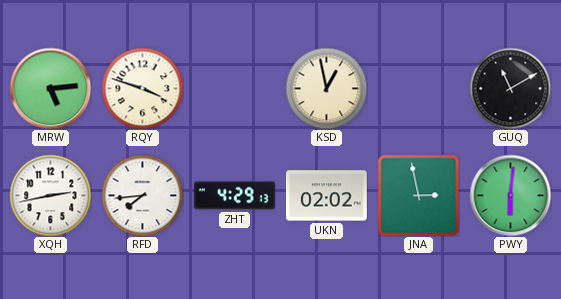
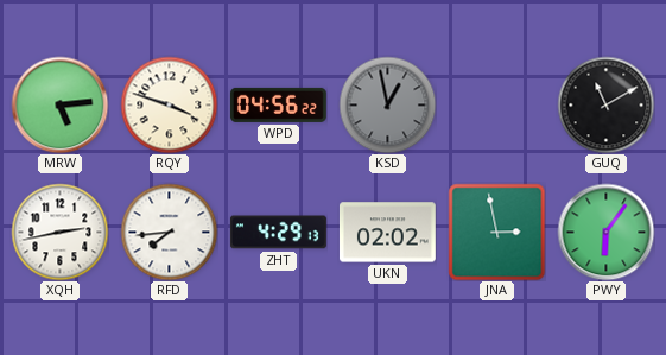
WPD: none -> 04:56
KSD dial: cream -> grey
PWY: 6:01 -> 6:06
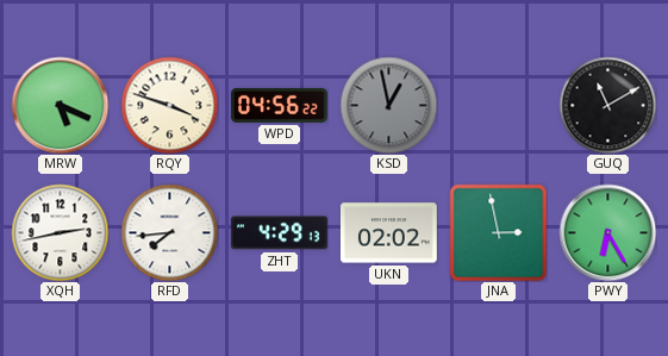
MRW: 5:14 -> 5:19
PWY: 6:06 -> 6:25
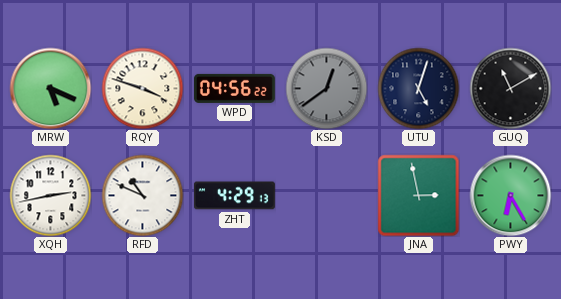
KSD: 12:58 -> 12:39
UTU: none -> 5:03
RFD: 7:44 -> 10:49
UKN: 02:02 -> none
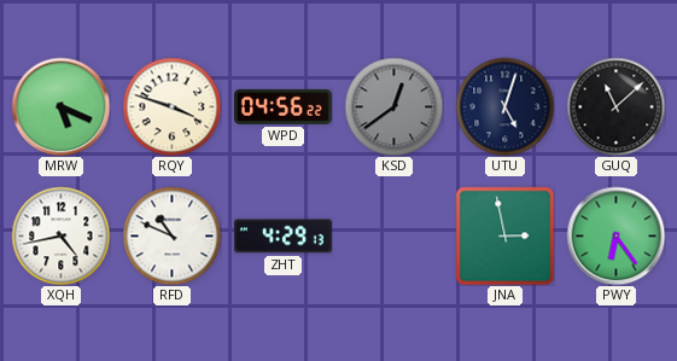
GUQ: 11:10 -> 11:08
XQH: 2:43 -> 4:43
PWY: 6:25 -> 6:24
